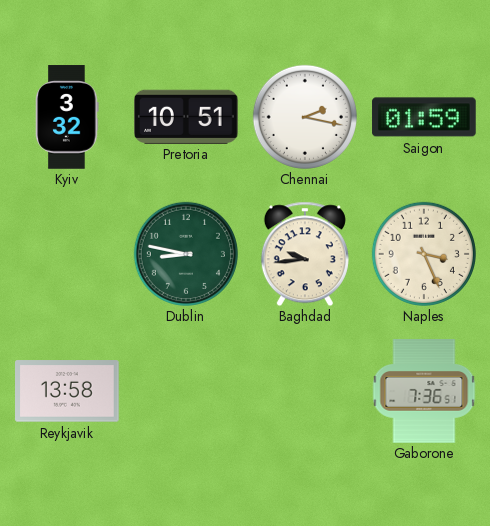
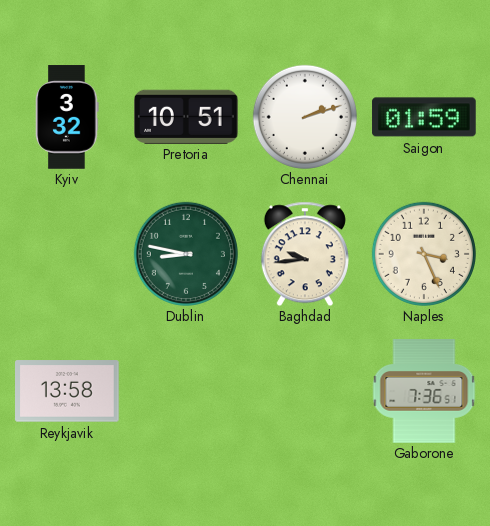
Chennai: 2:17 -> 2:12
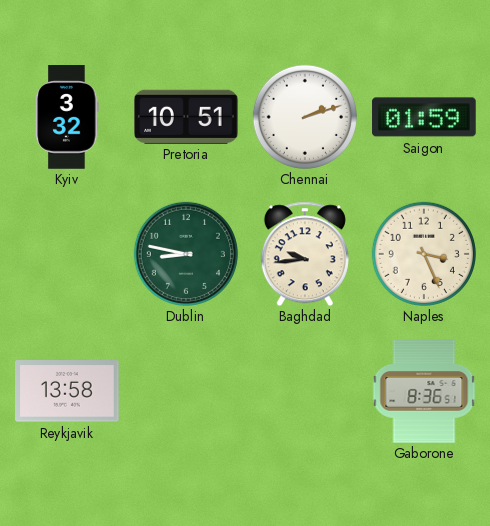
Gaborone: 7:36 -> 8:36
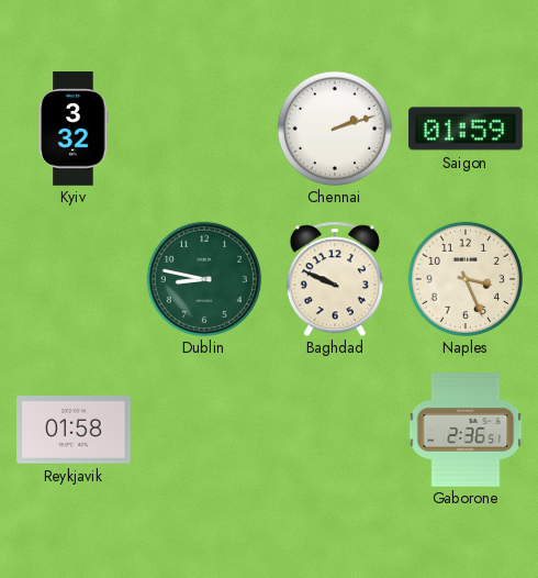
Pretoria: 10:51 -> none
Baghdad: 9:44 -> 9:49
Reykjavik: 13:58 -> 01:58
Gaborone: 8:36 -> 2:36
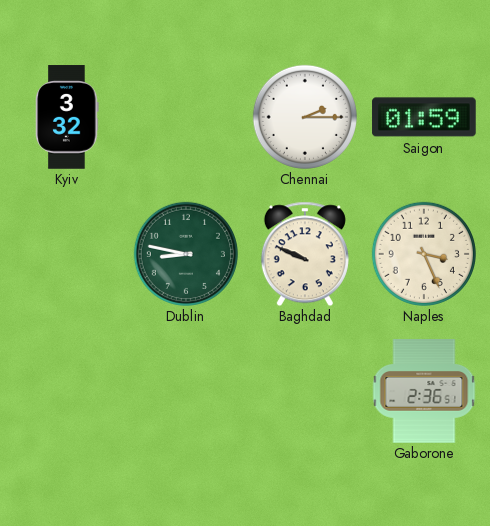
Chennai: 2:12 -> 2:15
Reykjavik: 01:58 -> none
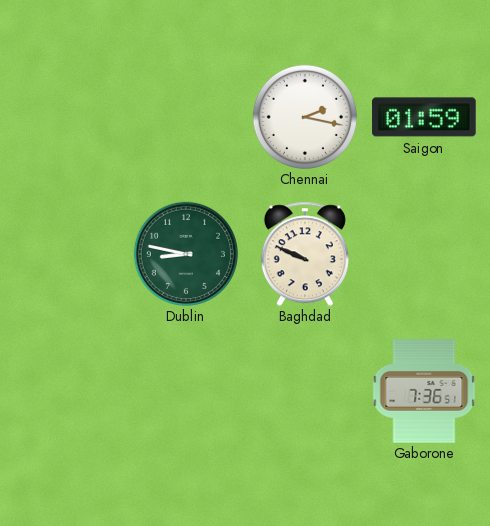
Kyiv: 3:32 -> none
Chennai: 2:15 -> 2:17
Naples: 3:26 -> none
Gaborone: 2:36 -> 7:36
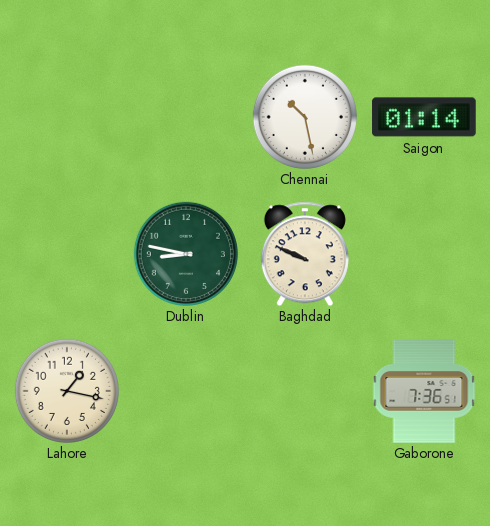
Chennai: 2:17 -> 10:28
Saigon: 01:59 -> 01:14
Lahore: none -> 1:17
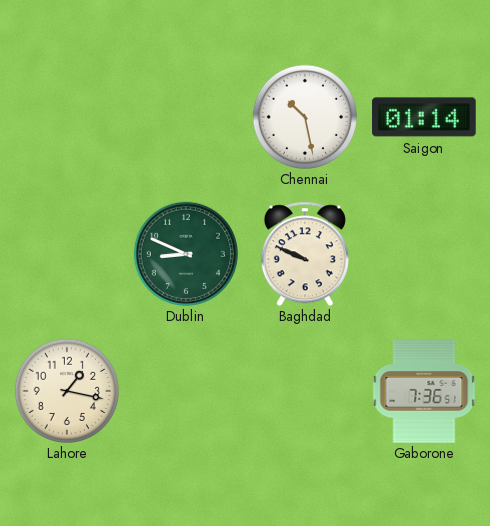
Dublin: 8:47 -> 8:49
